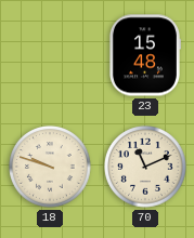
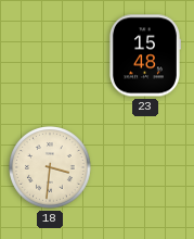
18: 9:48 -> 3:31
70: 11:11 -> none
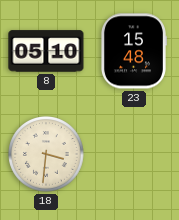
8: none -> 05:10
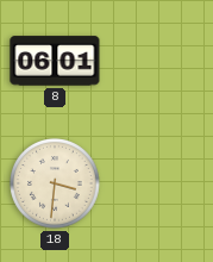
8: 05:10 -> 06:01
23: 15:48 -> none
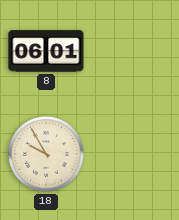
18: 3:31 -> 9:55
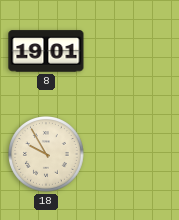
8: 06:01 -> 19:01
